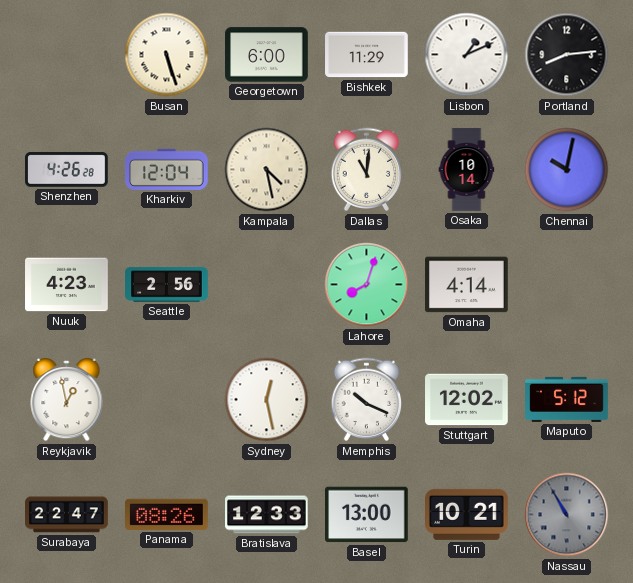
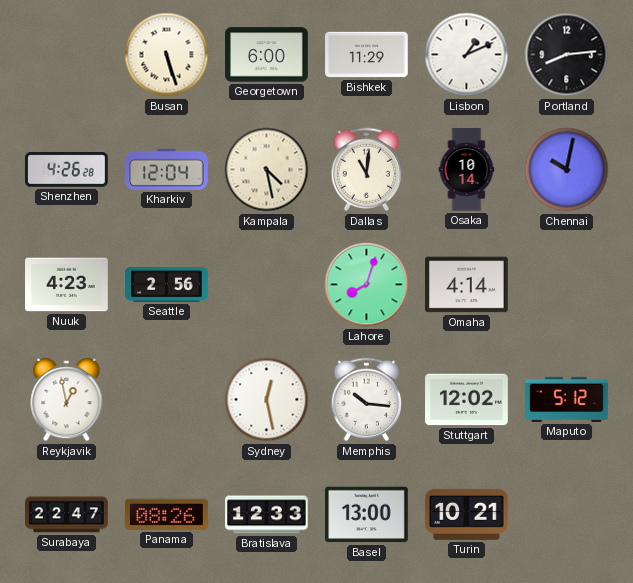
Memphis: 10:19 -> 10:16
Nassau: 10:55 -> none
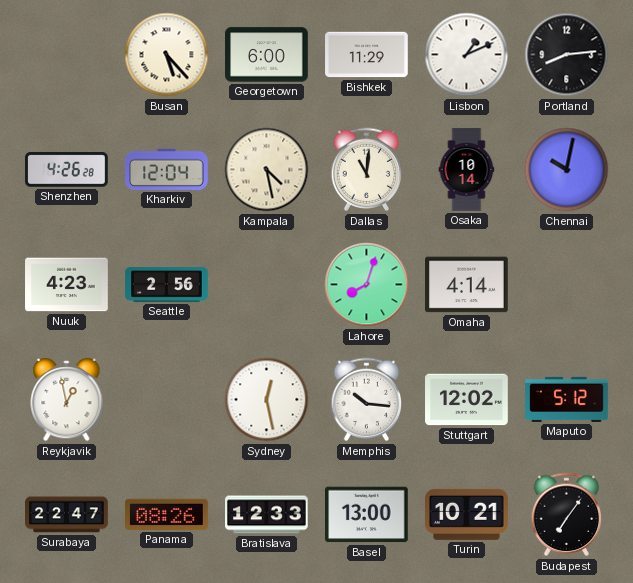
Busan: 5:27 -> 5:23
Budapest: none -> 7:06
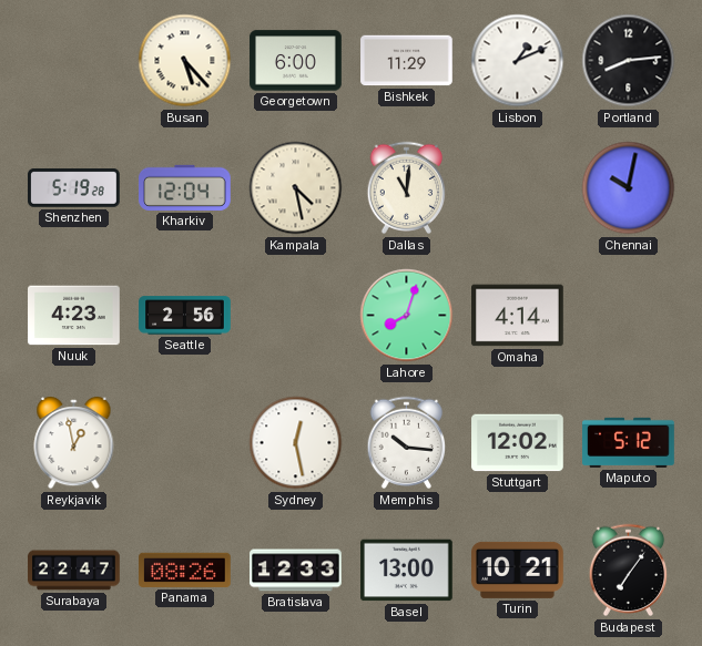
Shenzhen: 4:26 -> 5:19
Osaka: 10:14 -> none
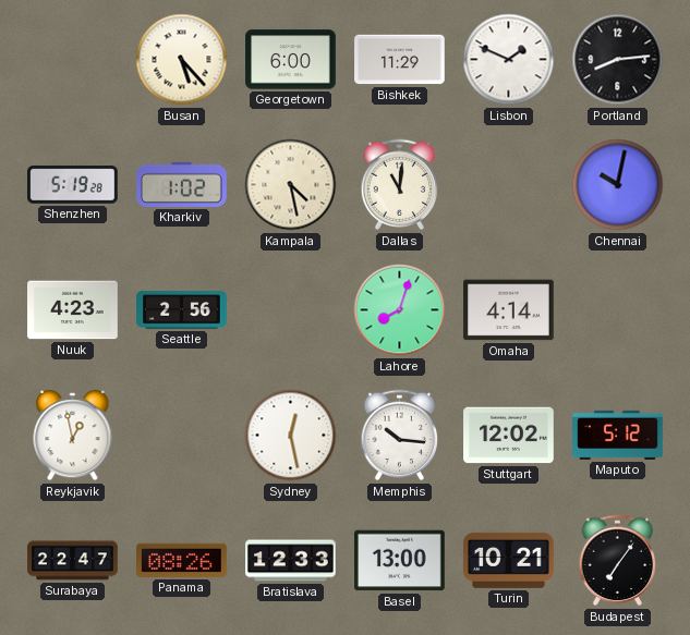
Lisbon: 1:11 -> 1:49
Kharkiv: 12:04 -> 1:02
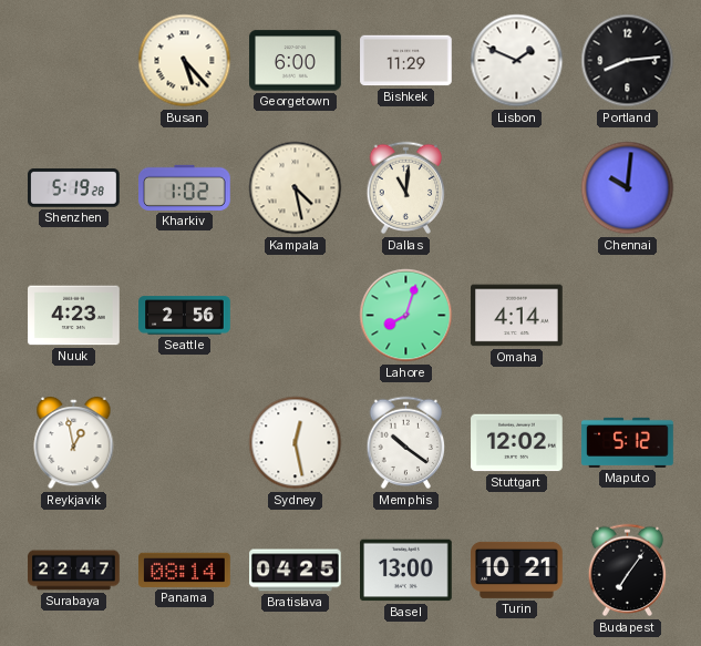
Chennai: 10:02 -> 10:01
Memphis: 10:16 -> 10:21
Panama: 08:26 -> 08:14
Bratislava: 12:33 -> 04:25
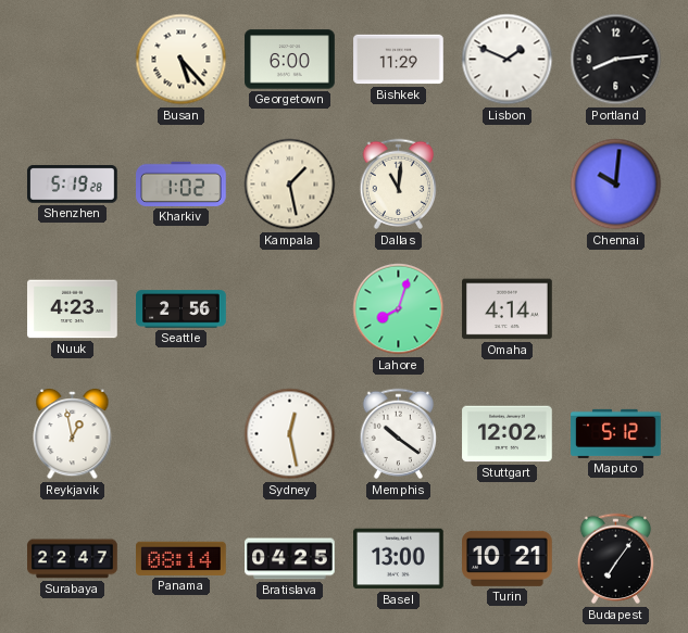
Kampala: 4:28 -> 1:28
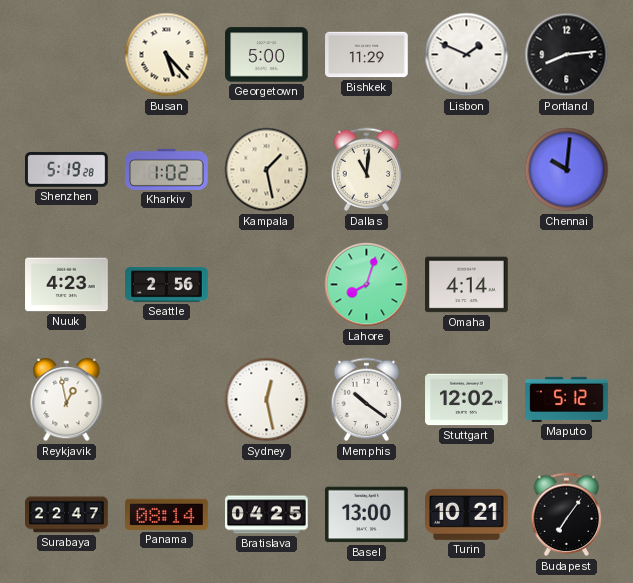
Georgetown: 6:00 -> 5:00
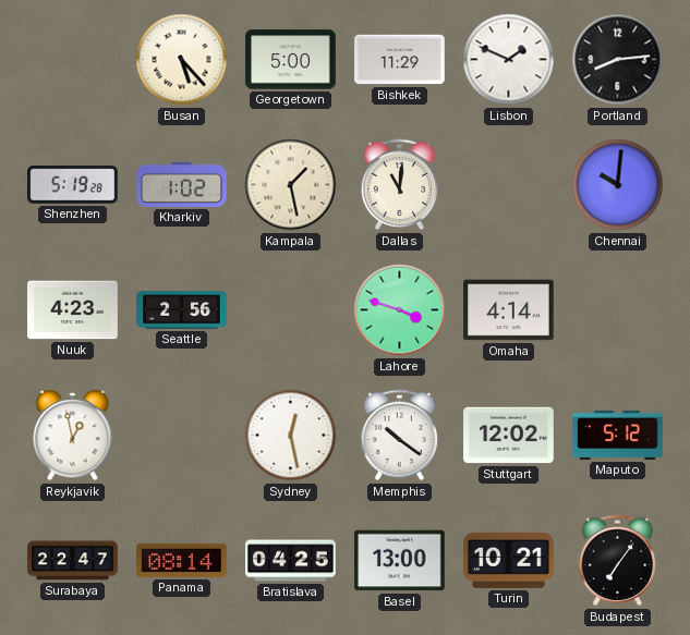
Lahore: 8:03 -> 3:48
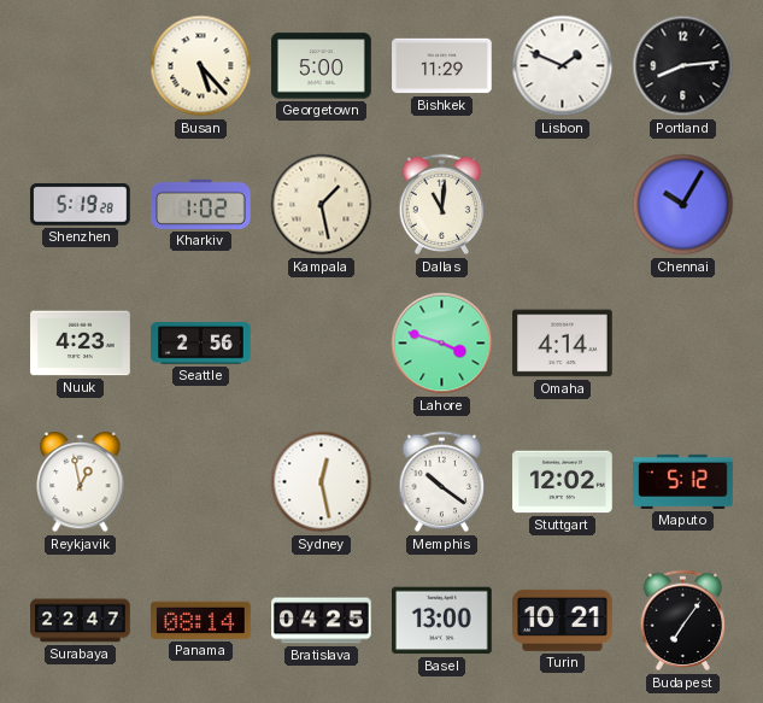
Chennai: 10:01 -> 10:05
